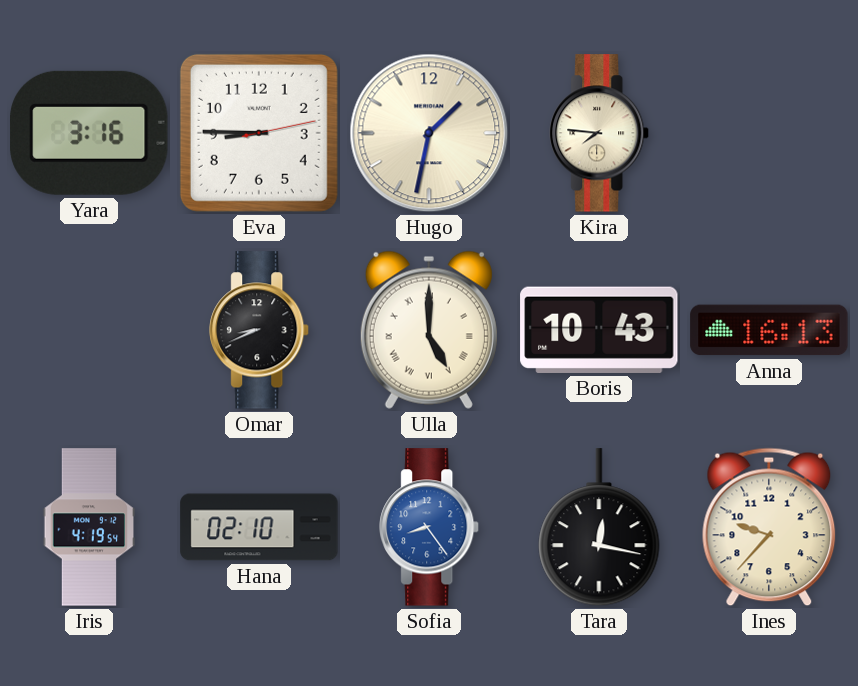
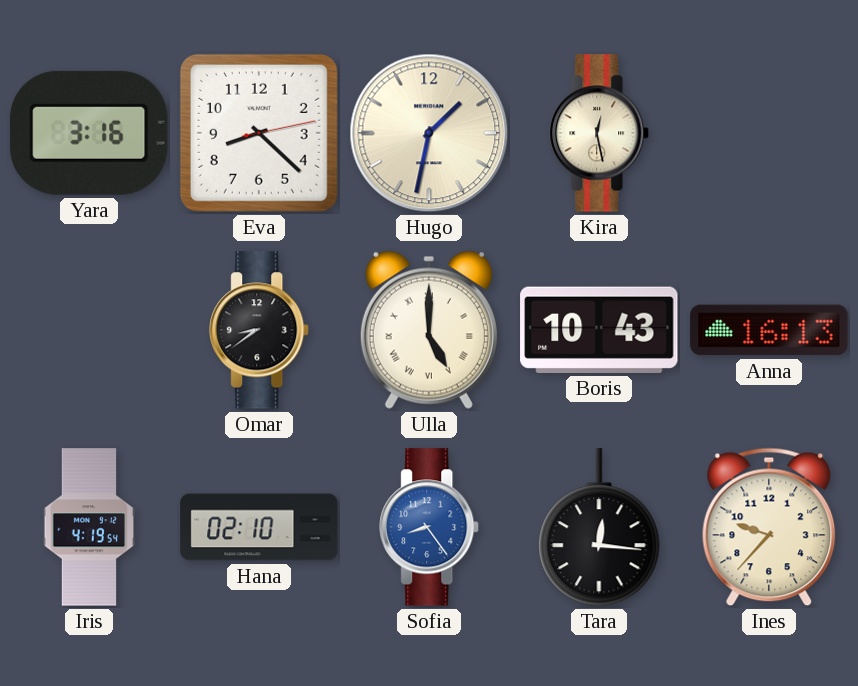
Eva: 8:45 -> 8:22
Kira: 7:46 -> 12:28
Omar: 8:41 -> 8:39
Tara: 12:17 -> 12:16
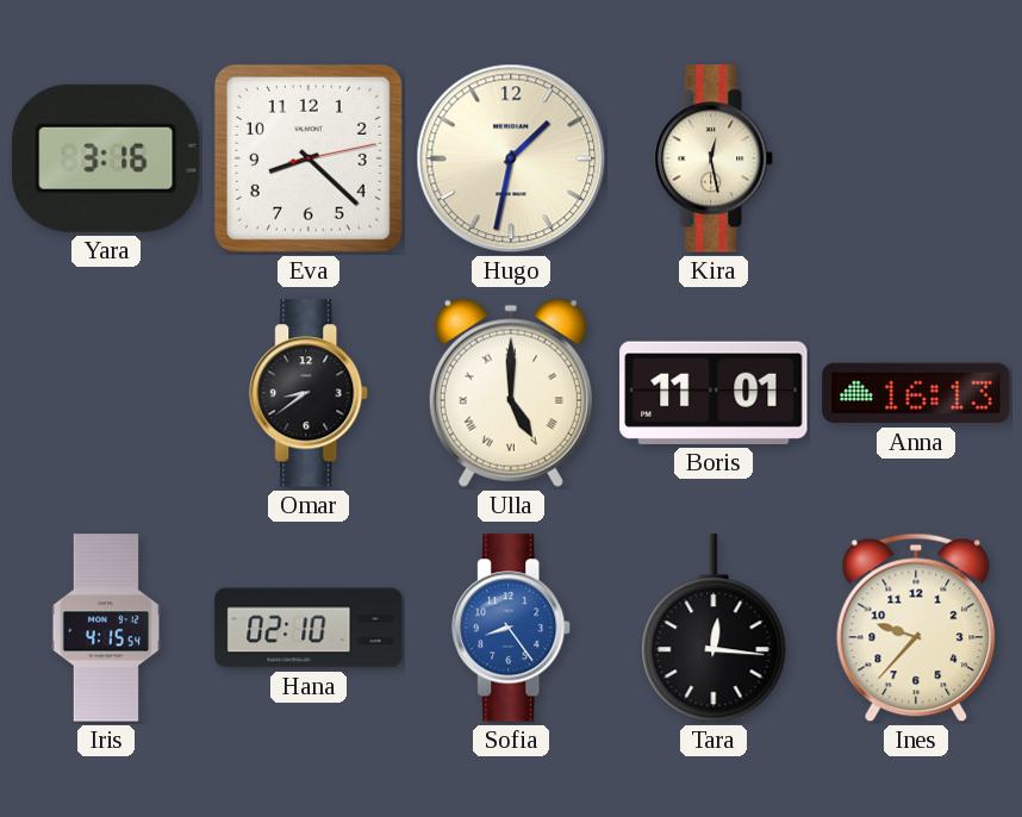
Boris: 10:43 -> 11:01
Iris: 4:19 -> 4:15
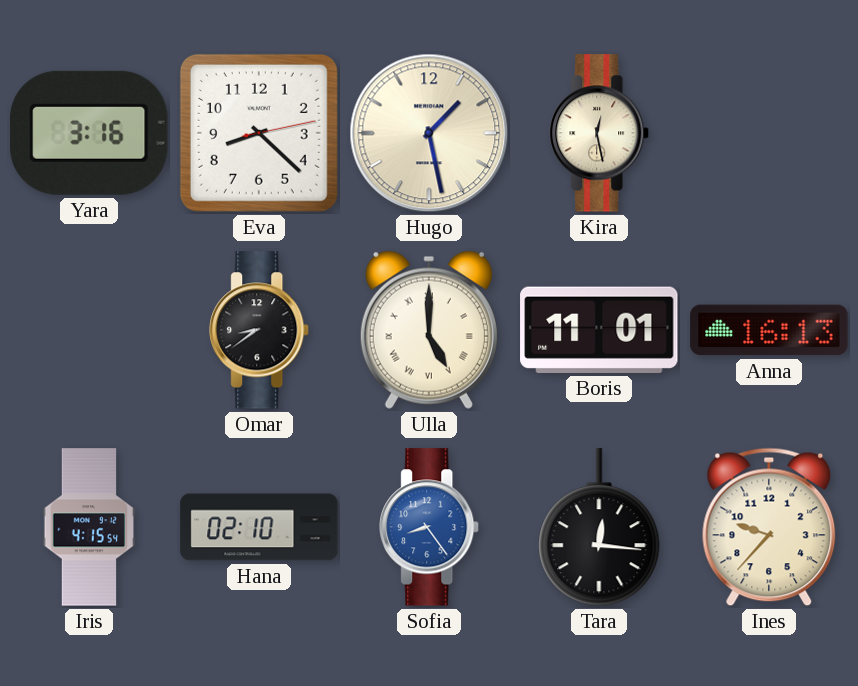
Hugo: 1:32 -> 1:28
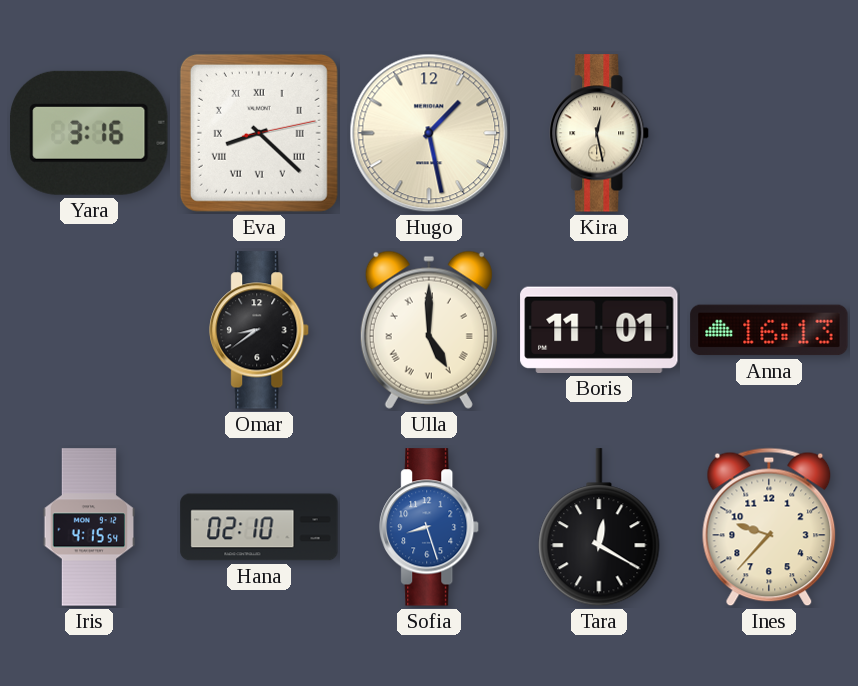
Eva numerals: Arabic -> Roman
Sofia: 8:24 -> 8:27
Tara: 12:16 -> 12:20
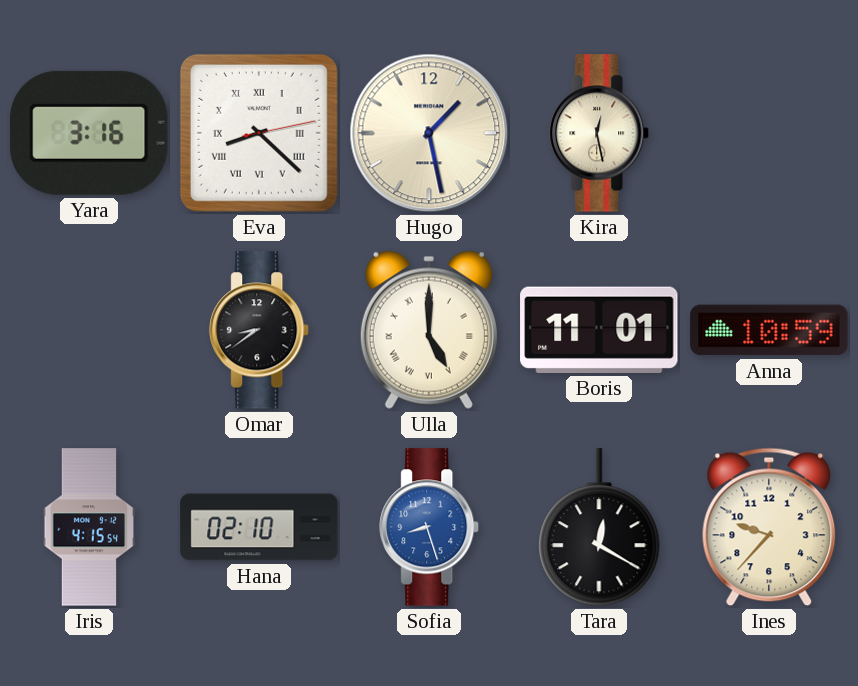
Anna: 16:13 -> 10:59
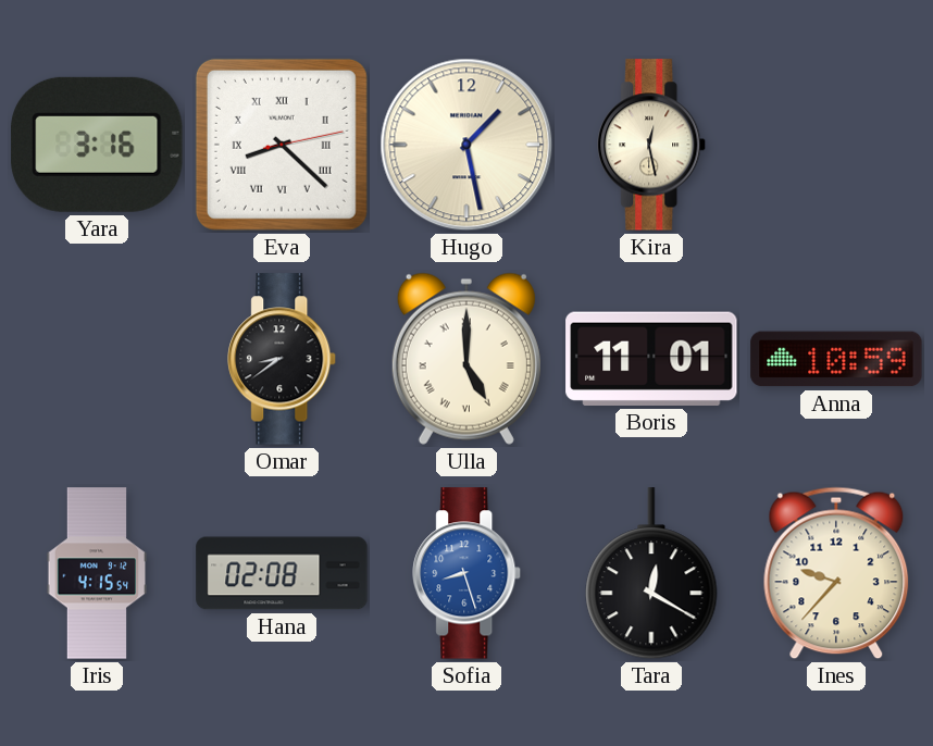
Hana: 02:10 -> 02:08
